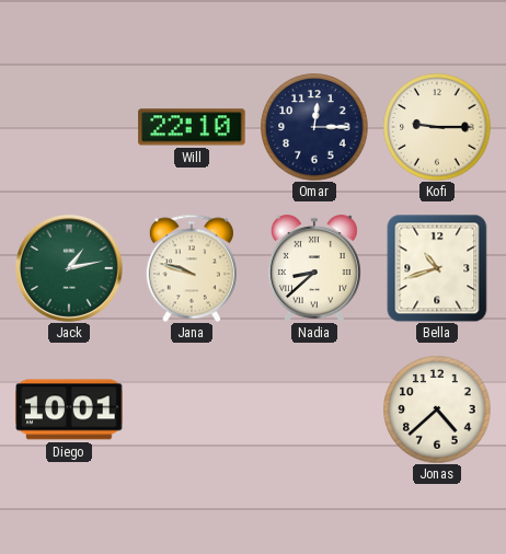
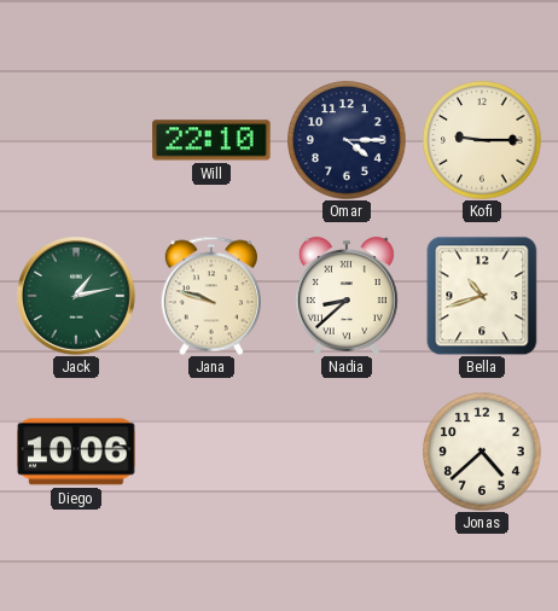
Omar: 12:15 -> 4:15
Diego: 10:01 -> 10:06
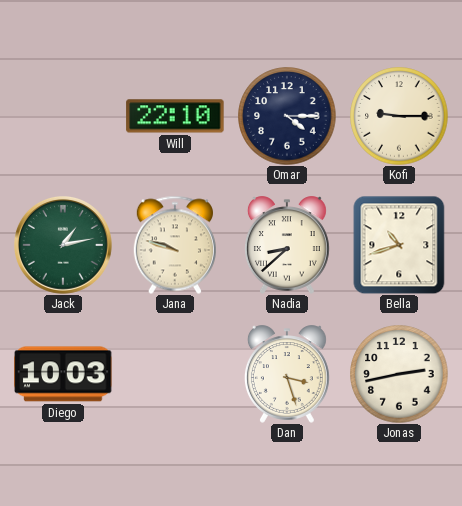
Diego: 10:06 -> 10:03
Dan: none -> 3:27
Jonas: 4:38 -> 2:43
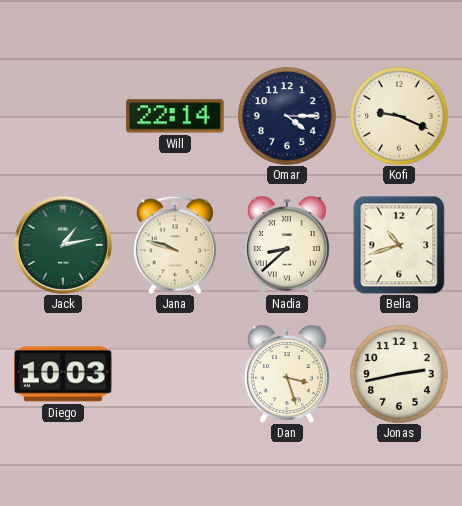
Will: 22:10 -> 22:14
Kofi: 9:15 -> 9:19
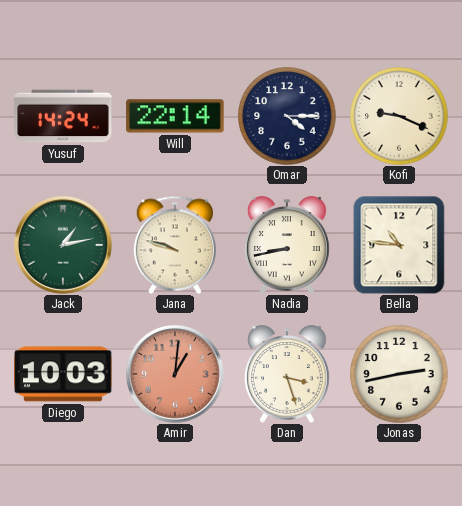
Yusuf: none -> 14:24
Nadia: 8:38 -> 8:43
Bella: 10:42 -> 10:46
Amir: none -> 1:01
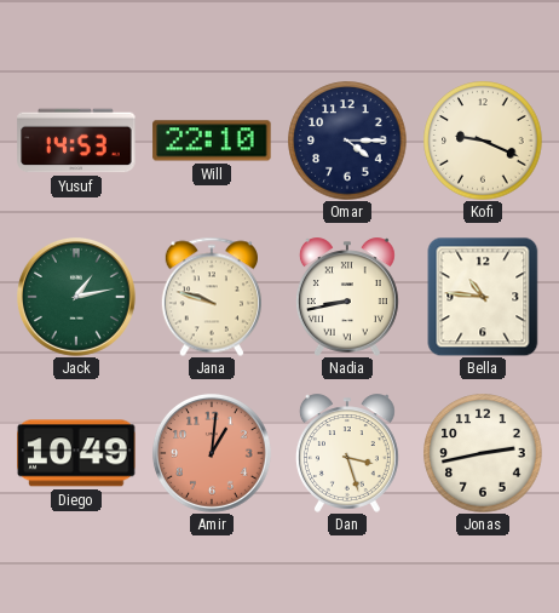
Yusuf: 14:24 -> 14:53
Will: 22:14 -> 22:10
Diego: 10:03 -> 10:49
